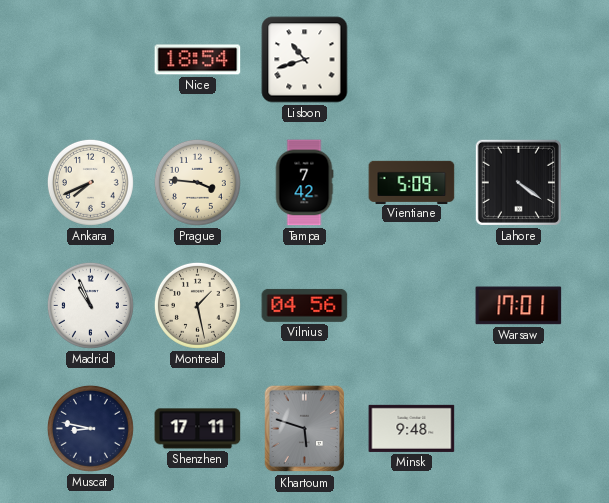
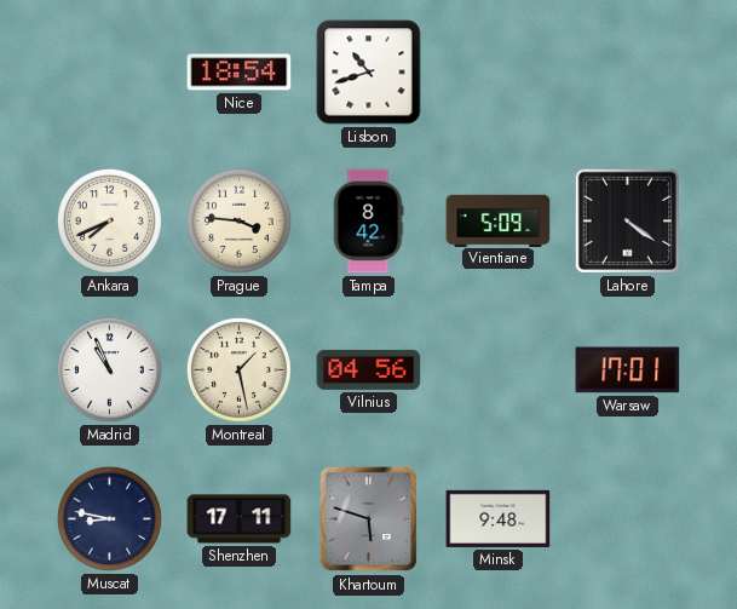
Tampa: 7:42 -> 8:42
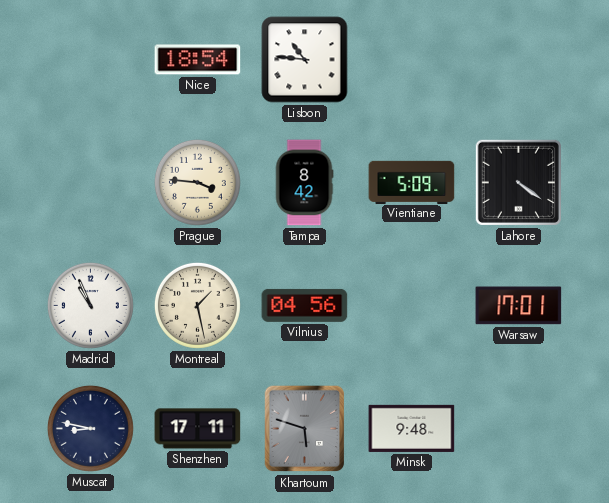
Lisbon: 10:42 -> 10:46
Ankara: 7:41 -> none
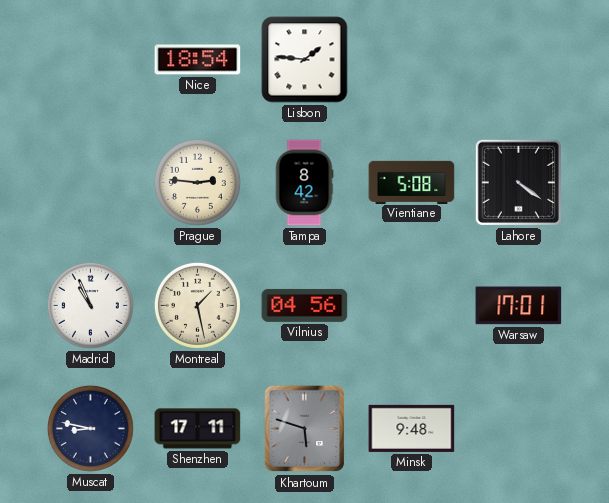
Lisbon: 10:46 -> 1:46
Prague: 3:46 -> 2:46
Vientiane: 5:09 -> 5:08
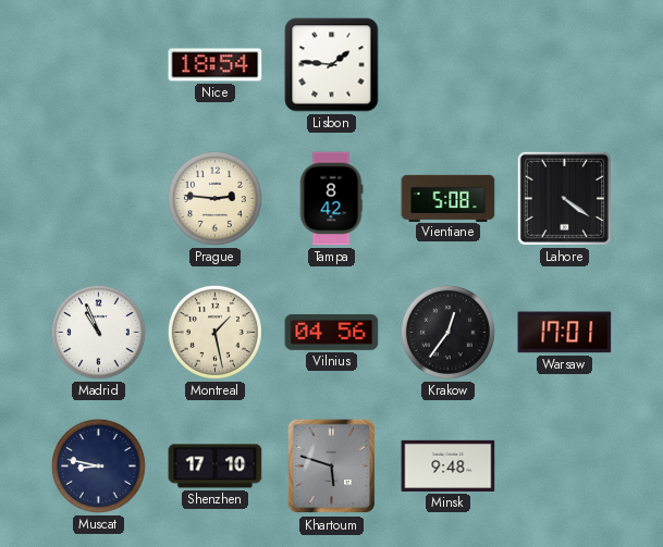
Krakow: none -> 12:36
Shenzhen: 17:11 -> 17:10
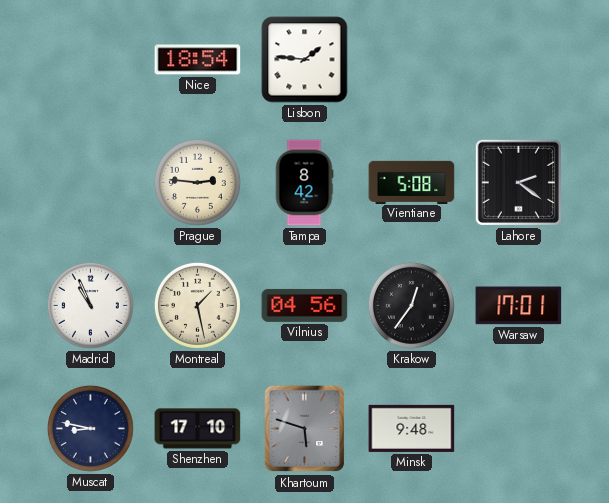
Lahore: 4:21 -> 2:21
